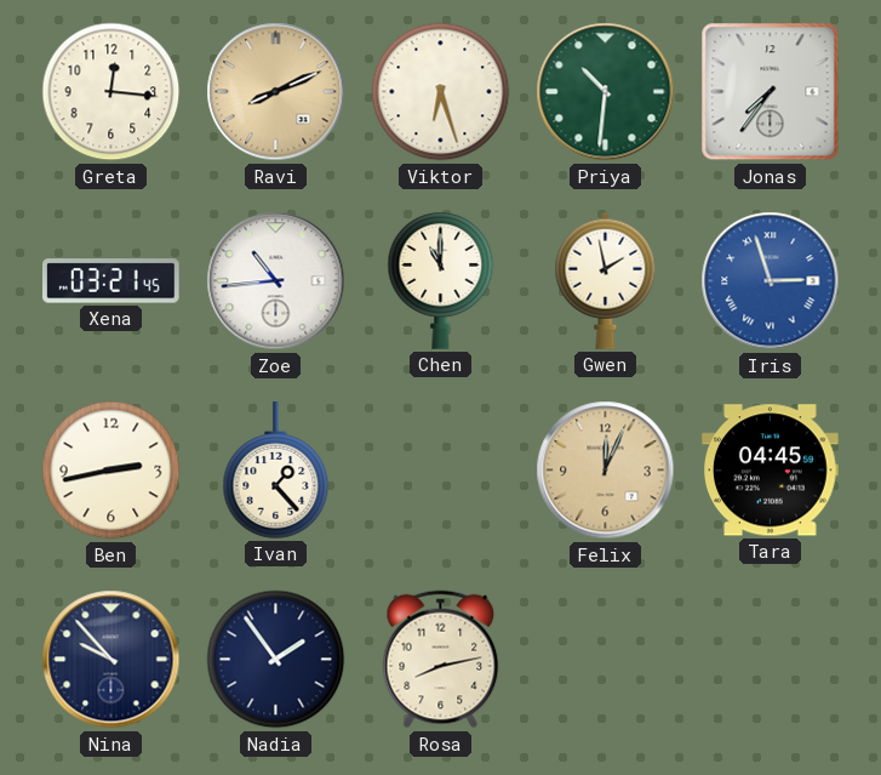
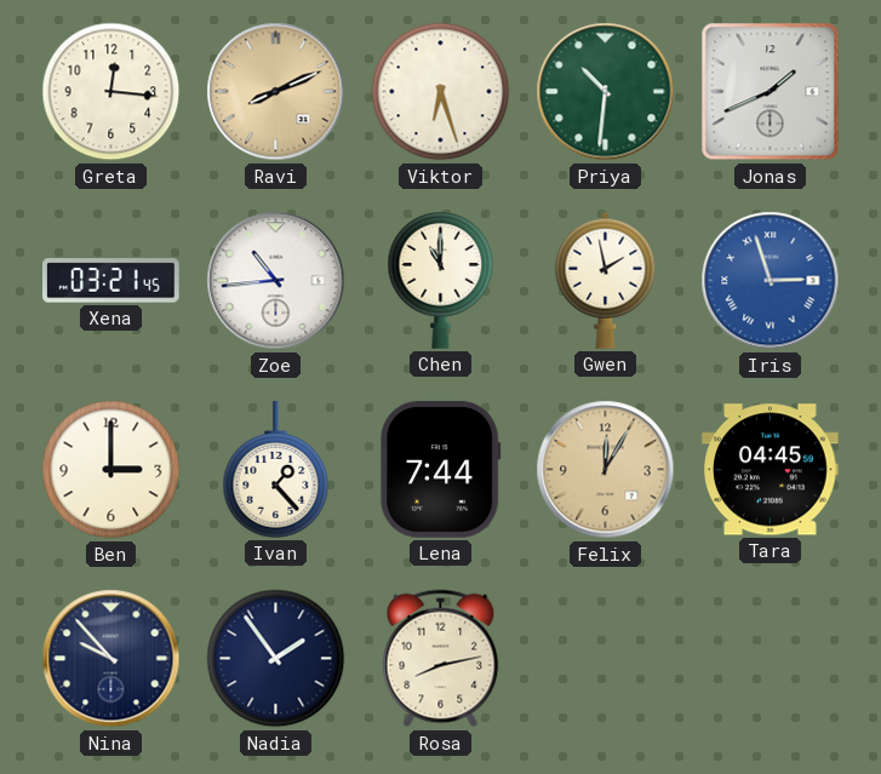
Jonas: 7:36 -> 1:41
Ben: 2:43 -> 3:00
Lena: none -> 7:44
Felix: 12:04 -> 12:05
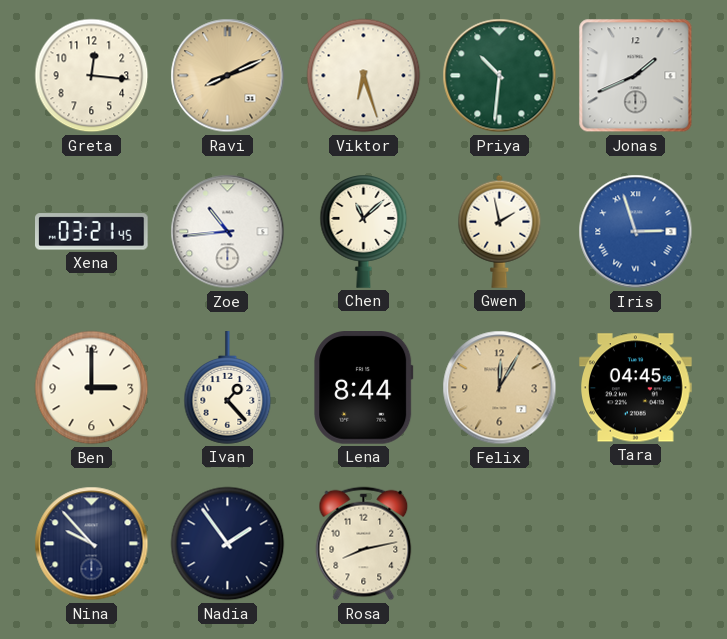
Chen: 11:00 -> 11:08
Lena: 7:44 -> 8:44
